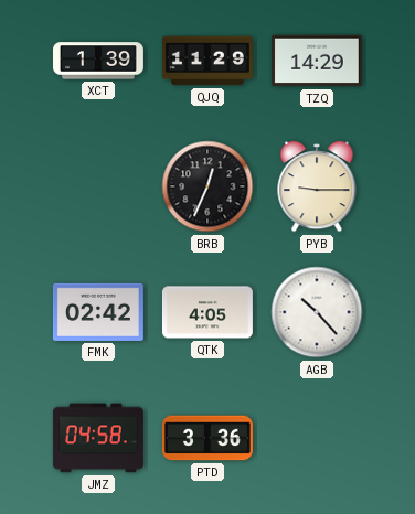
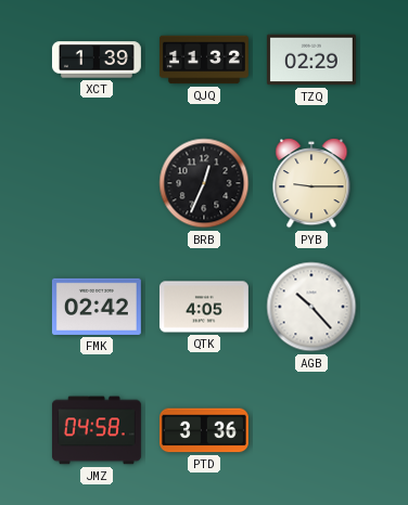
QJQ: 11:29 -> 11:32
TZQ: 14:29 -> 02:29
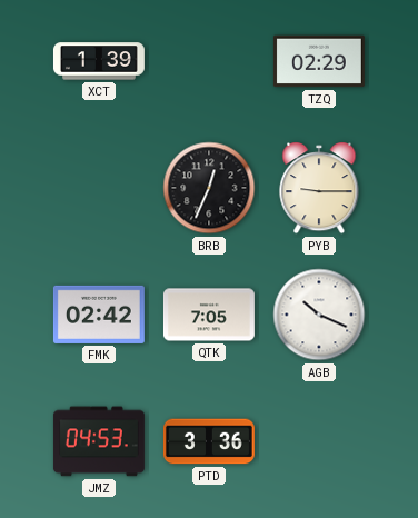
QJQ: 11:32 -> none
QTK: 4:05 -> 7:05
AGB: 10:23 -> 10:19
JMZ: 04:58 -> 04:53
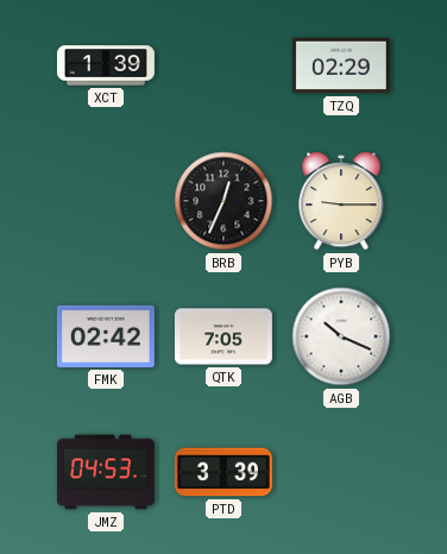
PTD: 3:36 -> 3:39
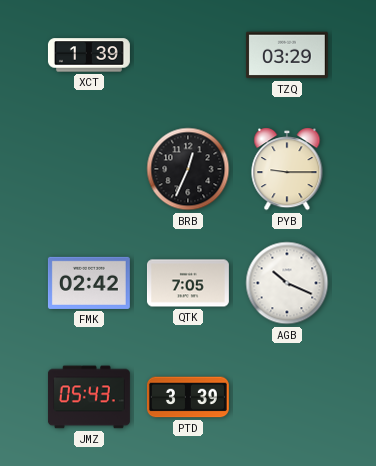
TZQ: 02:29 -> 03:29
JMZ: 04:53 -> 05:43
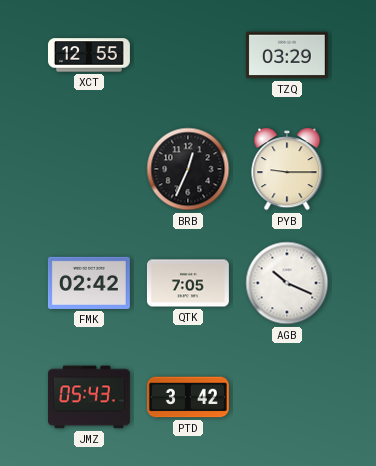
XCT: 1:39 -> 12:55
PTD: 3:39 -> 3:42
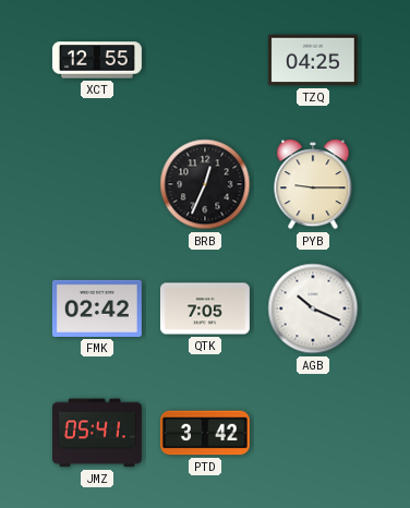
TZQ: 03:29 -> 04:25
JMZ: 05:43 -> 05:41
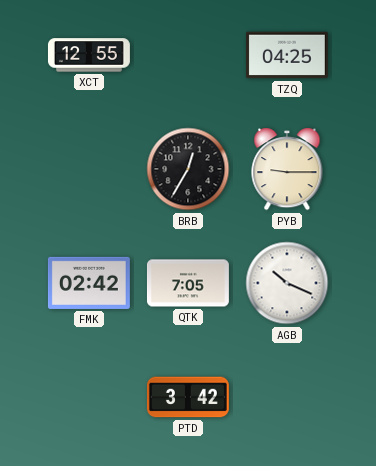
BRB: 12:34 -> 12:35
JMZ: 05:41 -> none
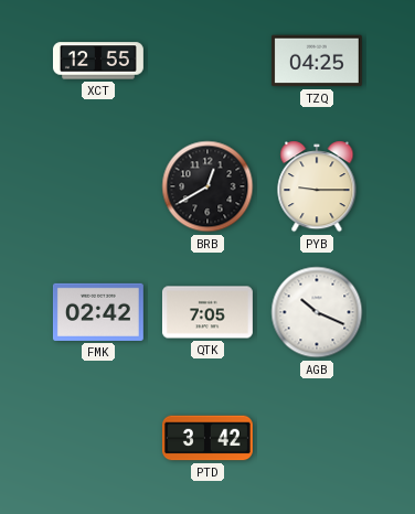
BRB: 12:35 -> 12:40
